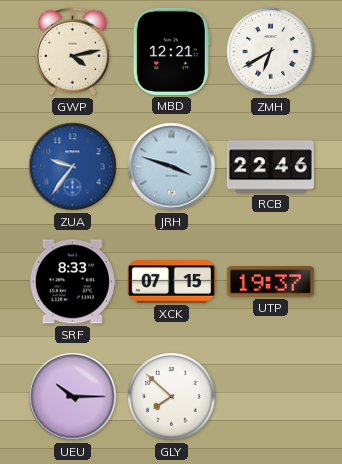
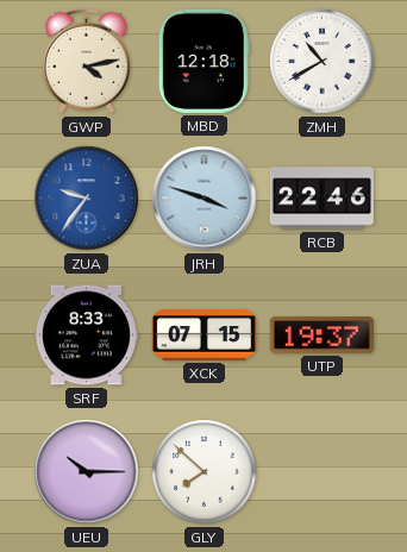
MBD: 12:21 -> 12:18
ZMH: 6:40 -> 10:40
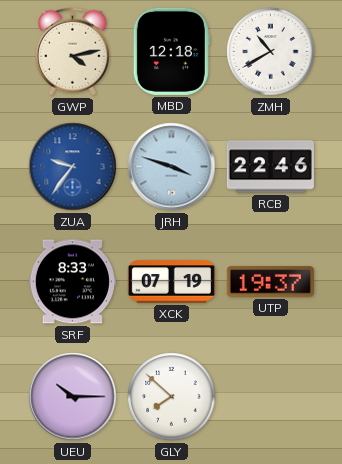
XCK: 07:15 -> 07:19
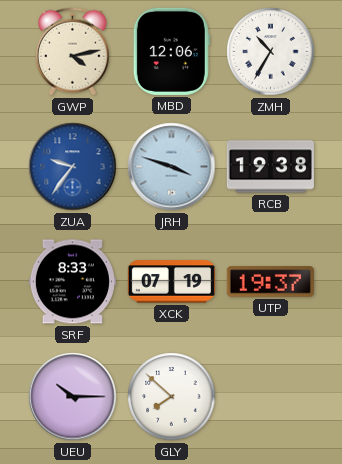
MBD: 12:18 -> 12:06
ZMH: 10:40 -> 10:35
RCB: 22:46 -> 19:38
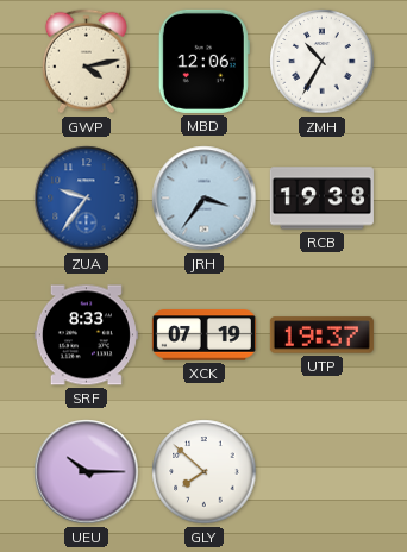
JRH: 3:48 -> 3:36
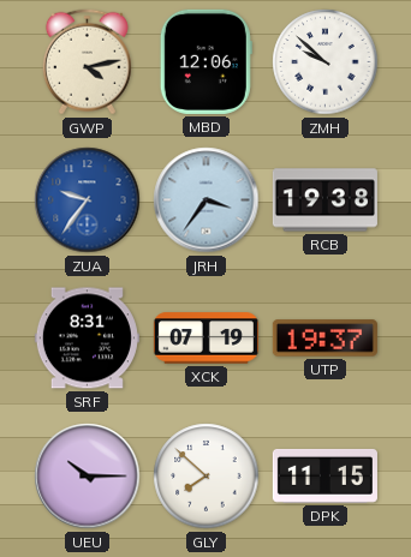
ZMH: 10:35 -> 9:52
SRF: 8:33 -> 8:31
DPK: none -> 11:15
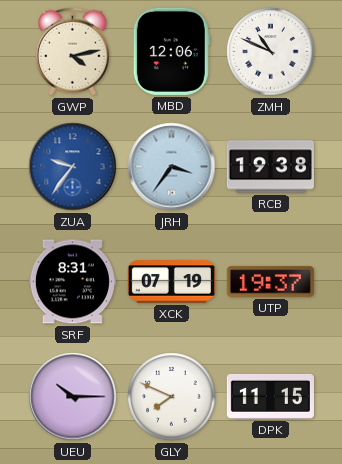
ZMH: 9:52 -> 10:49
GLY: 7:52 -> 7:49
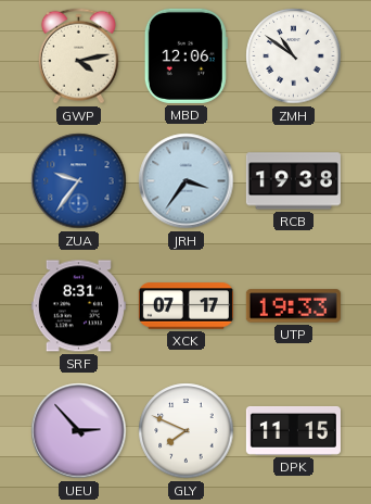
ZMH: 10:49 -> 10:51
XCK: 07:19 -> 07:17
UTP: 19:37 -> 19:33
UEU: 10:15 -> 2:53
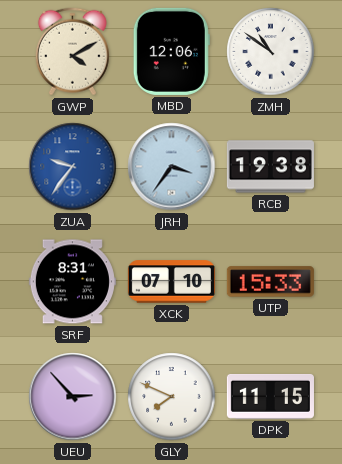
GWP: 4:13 -> 4:10
XCK: 07:17 -> 07:10
UTP: 19:33 -> 15:33
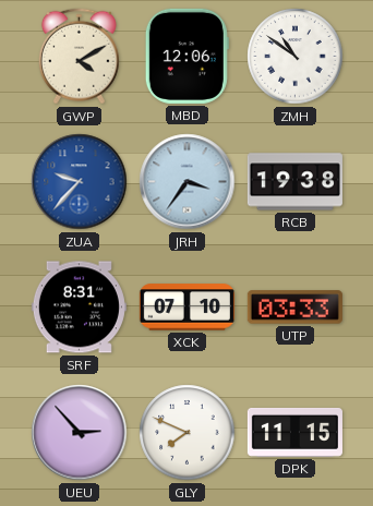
ZUA: 9:36 -> 9:37
UTP: 15:33 -> 03:33
